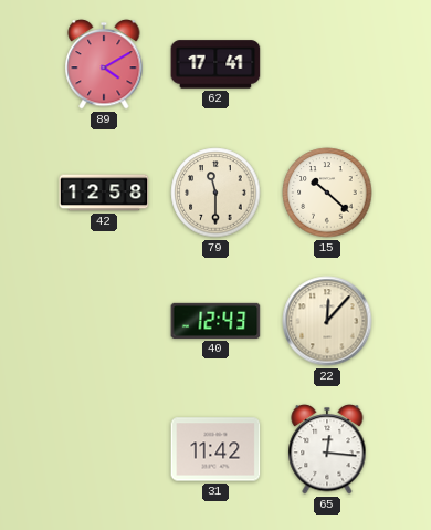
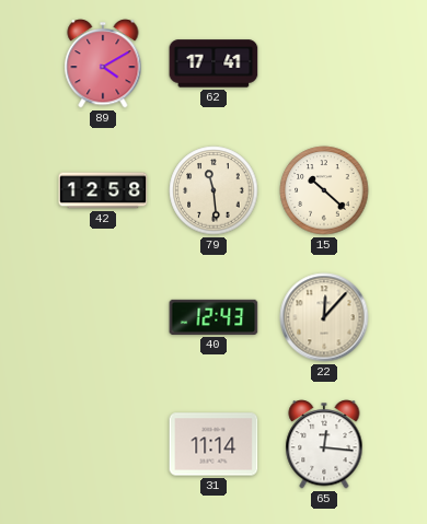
79: 11:30 -> 11:29
31: 11:42 -> 11:14
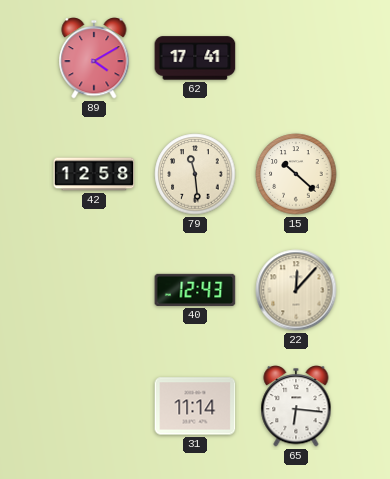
65: 12:16 -> 6:16
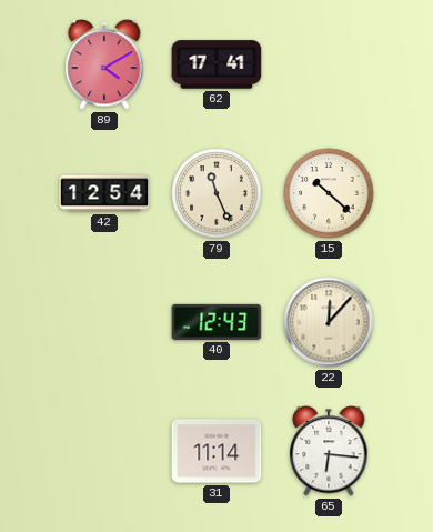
42: 12:58 -> 12:54
79: 11:29 -> 11:26
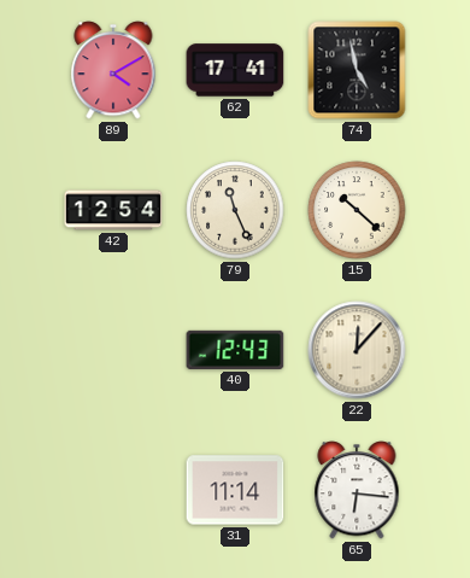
74: none -> 4:58
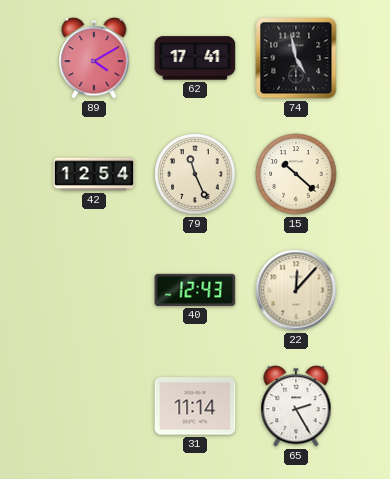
65: 6:16 -> 2:25
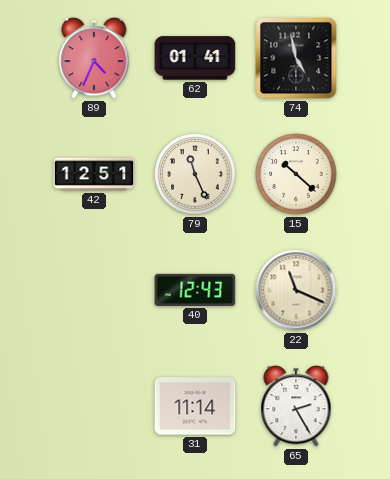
89: 4:10 -> 4:34
62: 17:41 -> 01:41
42: 12:54 -> 12:51
22: 12:07 -> 11:19
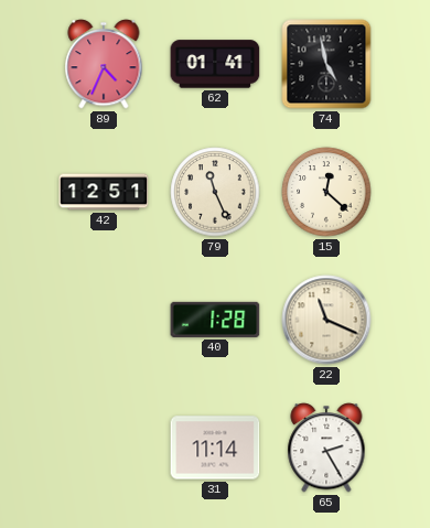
15: 10:22 -> 12:22
40: 12:43 -> 1:28
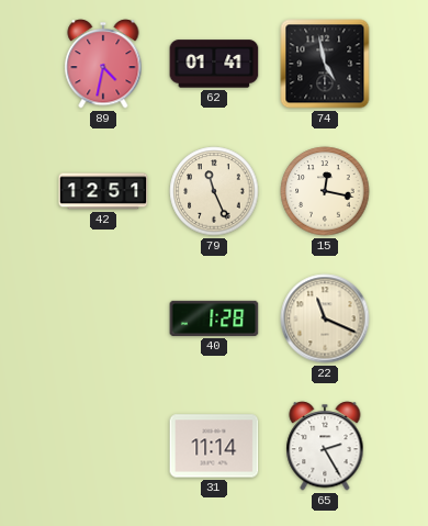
89: 4:34 -> 4:32
15: 12:22 -> 12:17
